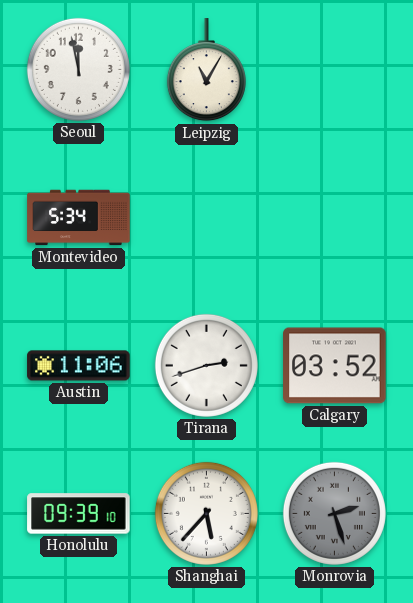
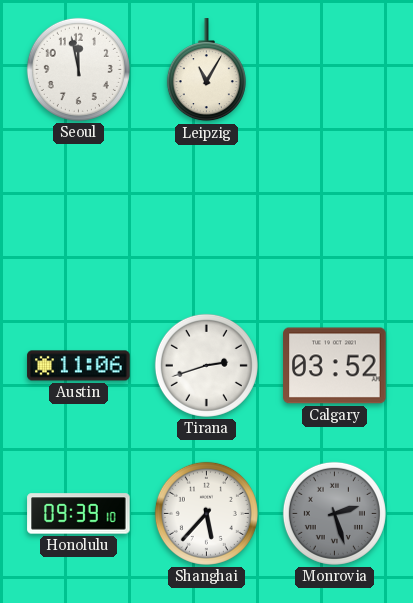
Montevideo: 5:34 -> none
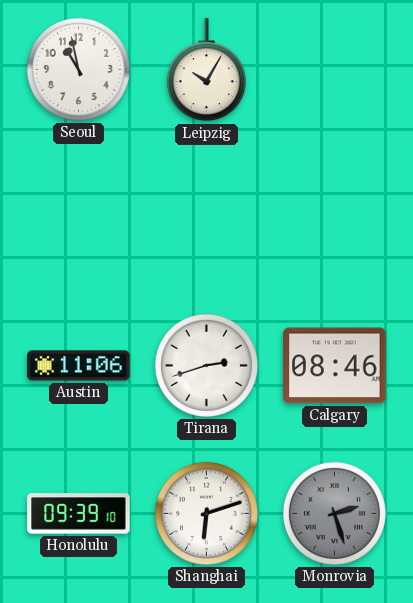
Seoul: 11:58 -> 10:58
Leipzig: 11:05 -> 10:05
Calgary: 03:52 -> 08:46
Shanghai: 5:37 -> 6:12
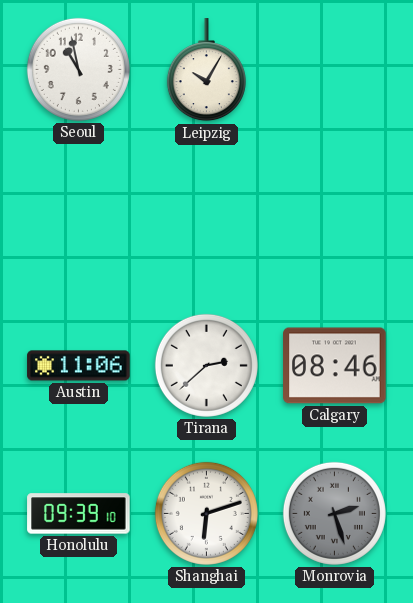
Tirana: 2:42 -> 2:38
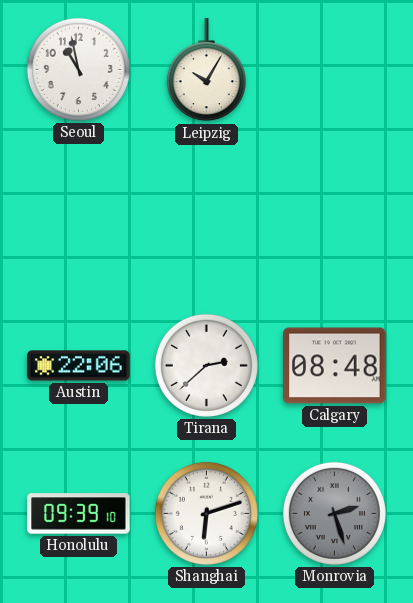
Austin: 11:06 -> 22:06
Calgary: 08:46 -> 08:48
